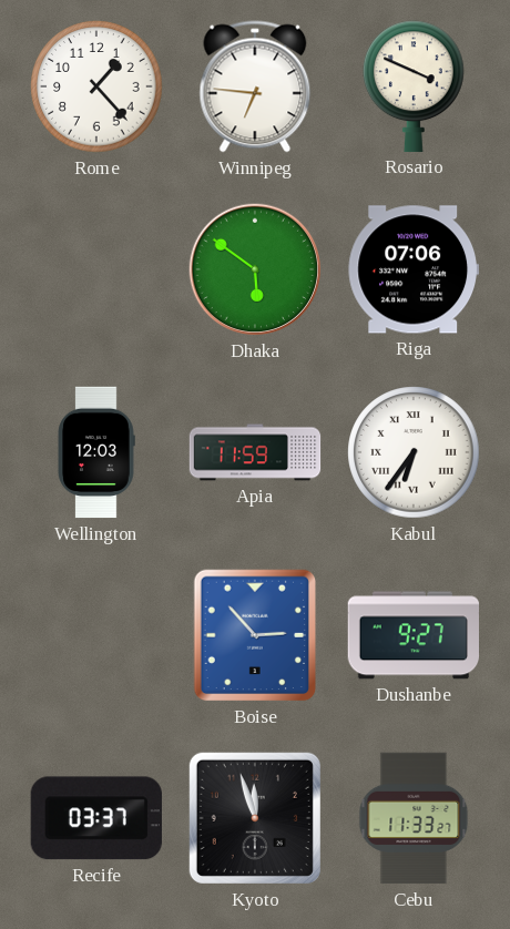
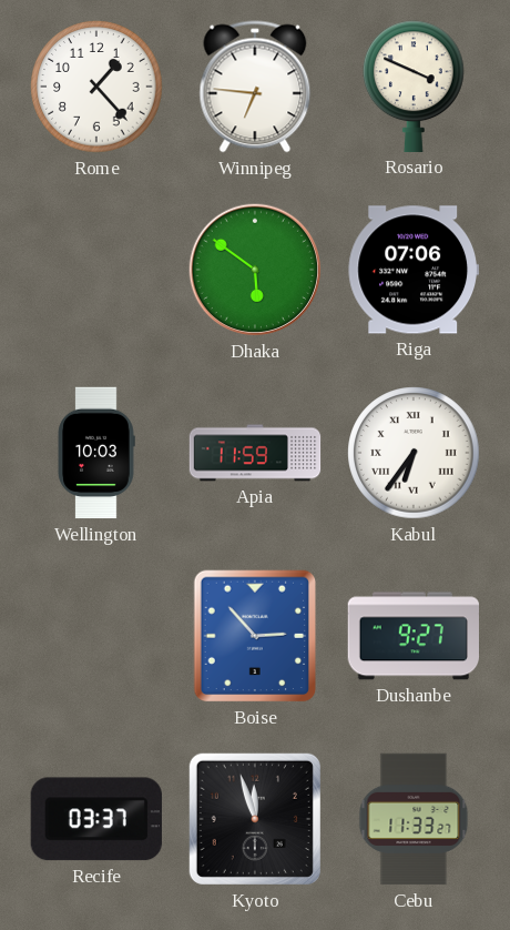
Wellington: 12:03 -> 10:03
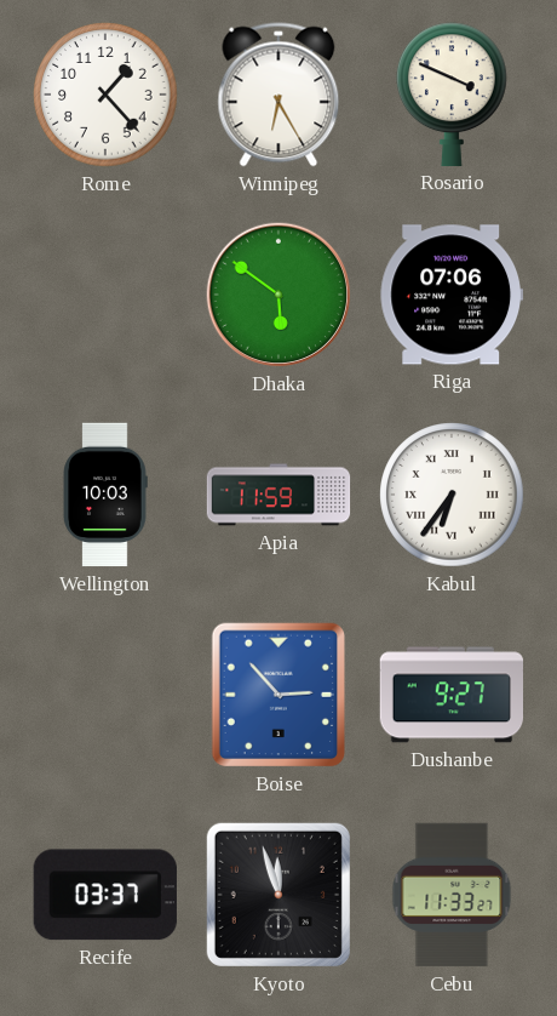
Winnipeg: 6:46 -> 6:25
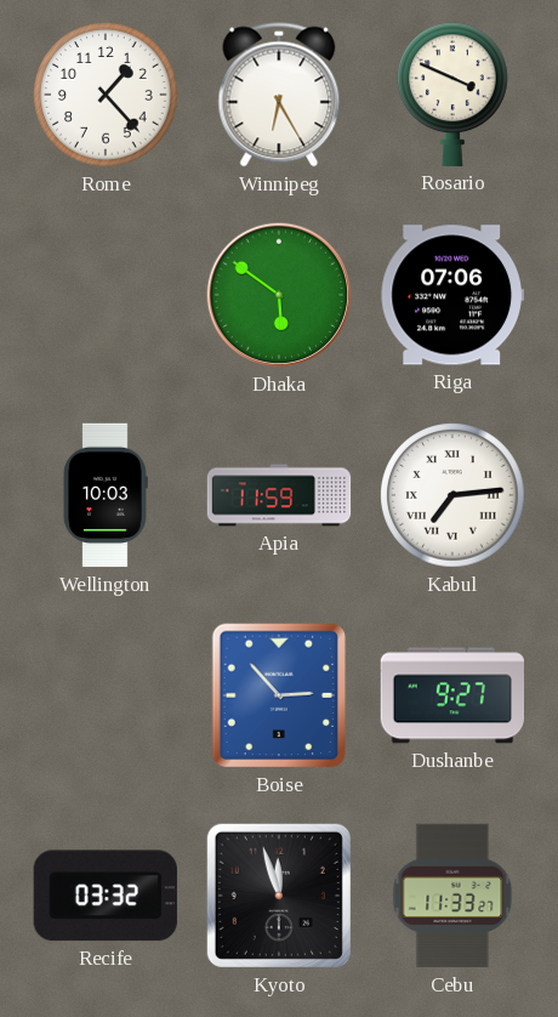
Kabul: 6:36 -> 7:14
Recife: 03:37 -> 03:32
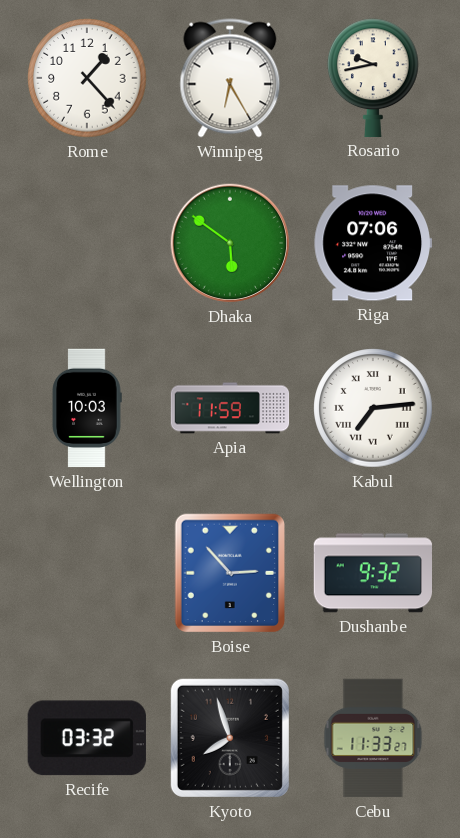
Rosario: 3:49 -> 9:43
Dushanbe: 9:27 -> 9:32
Kyoto: 11:57 -> 7:57
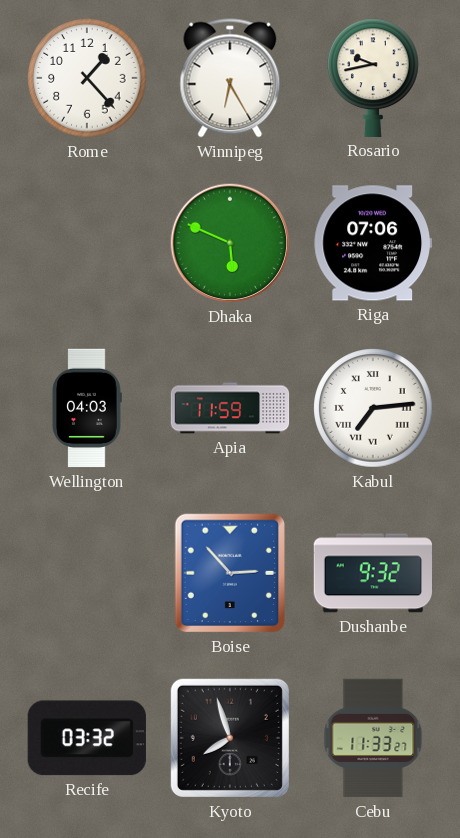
Dhaka: 5:51 -> 5:49
Wellington: 10:03 -> 04:03
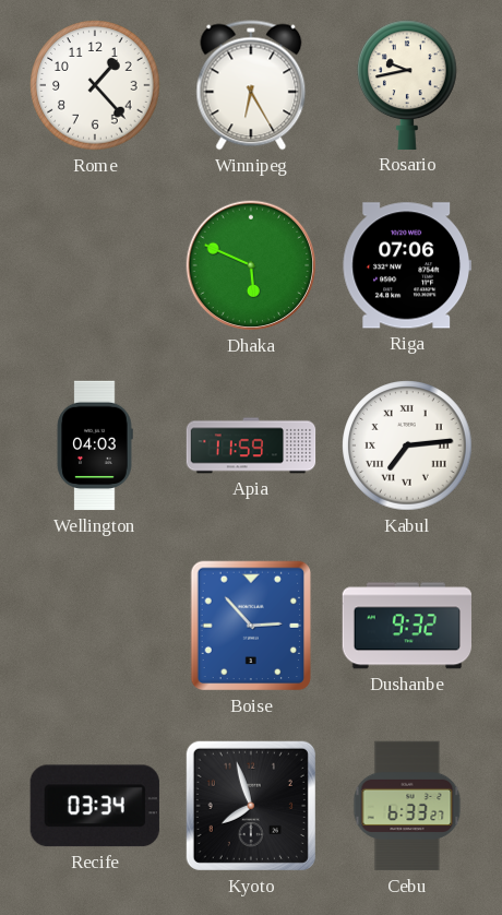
Recife: 03:32 -> 03:34
Cebu: 11:33 -> 6:33
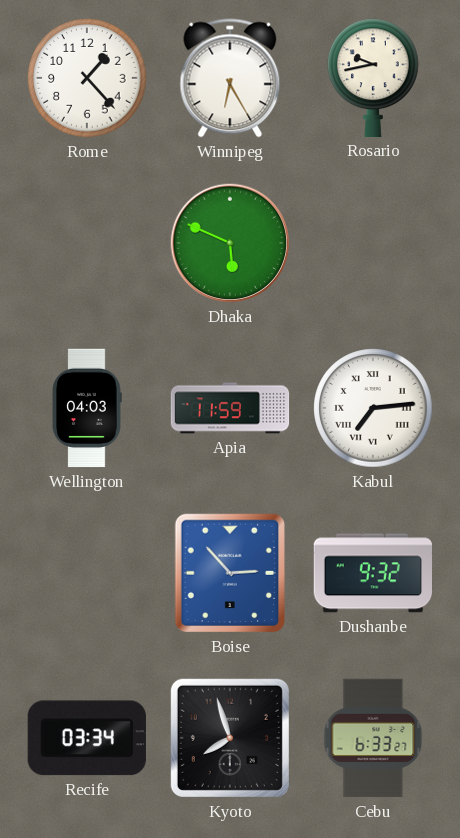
Riga: 07:06 -> none
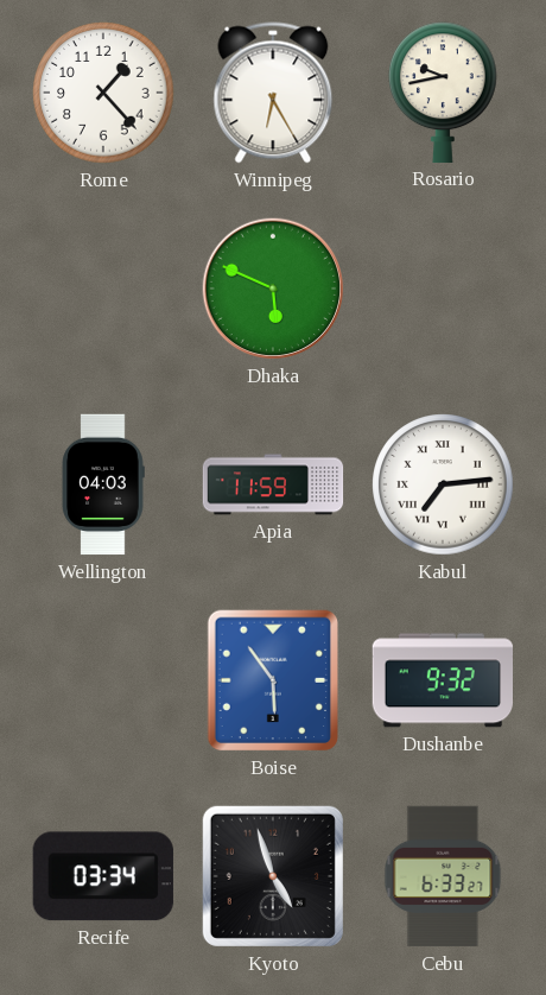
Boise: 2:53 -> 5:54
Kyoto: 7:57 -> 4:57
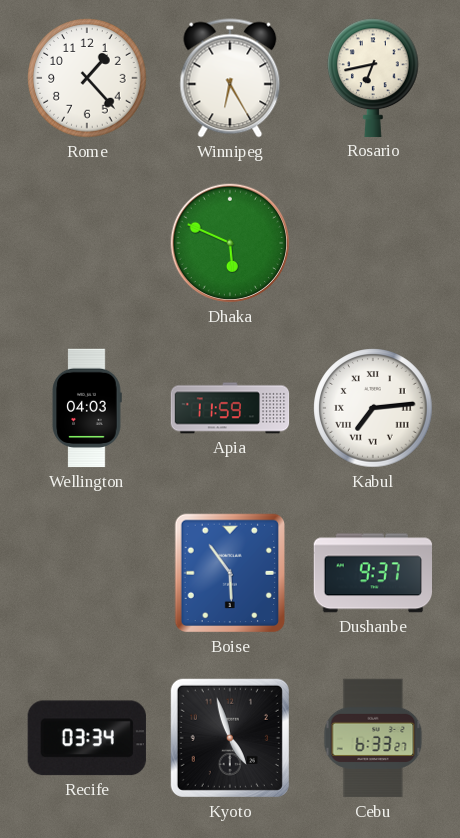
Rosario: 9:43 -> 6:43
Dushanbe: 9:32 -> 9:37
